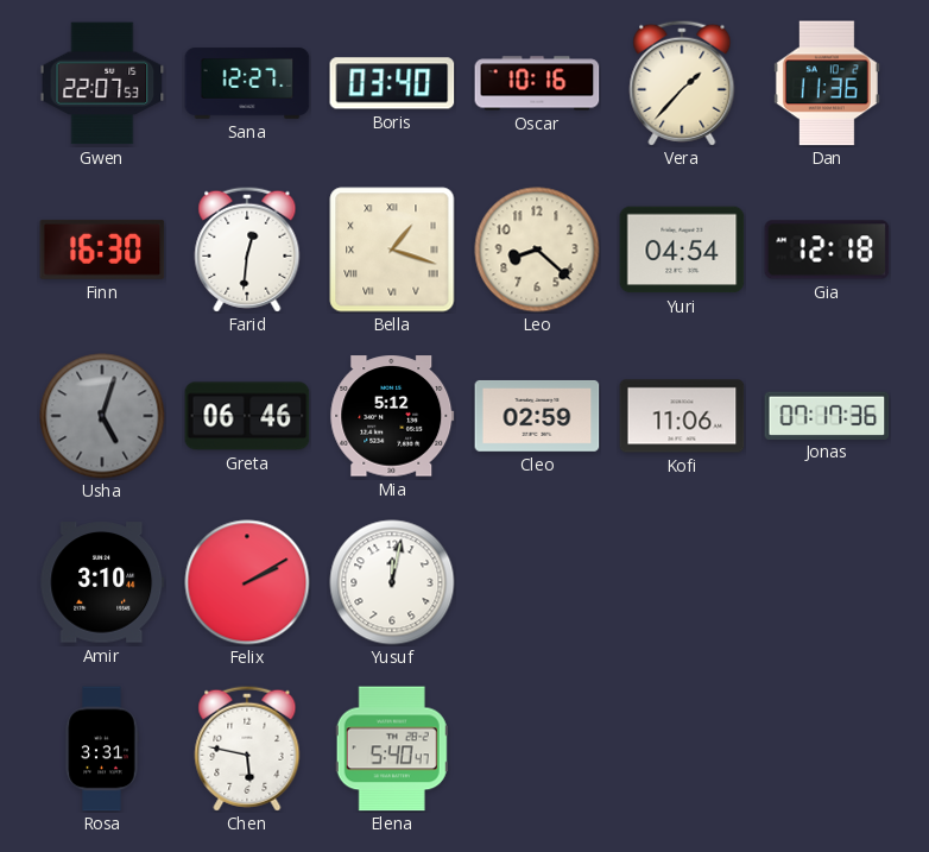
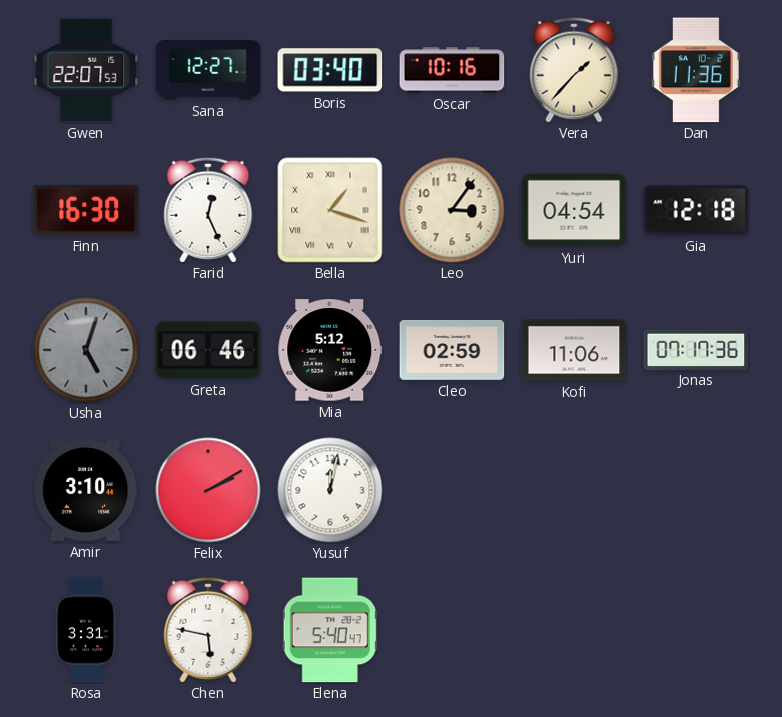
Farid: 12:31 -> 12:26
Leo: 8:22 -> 3:06
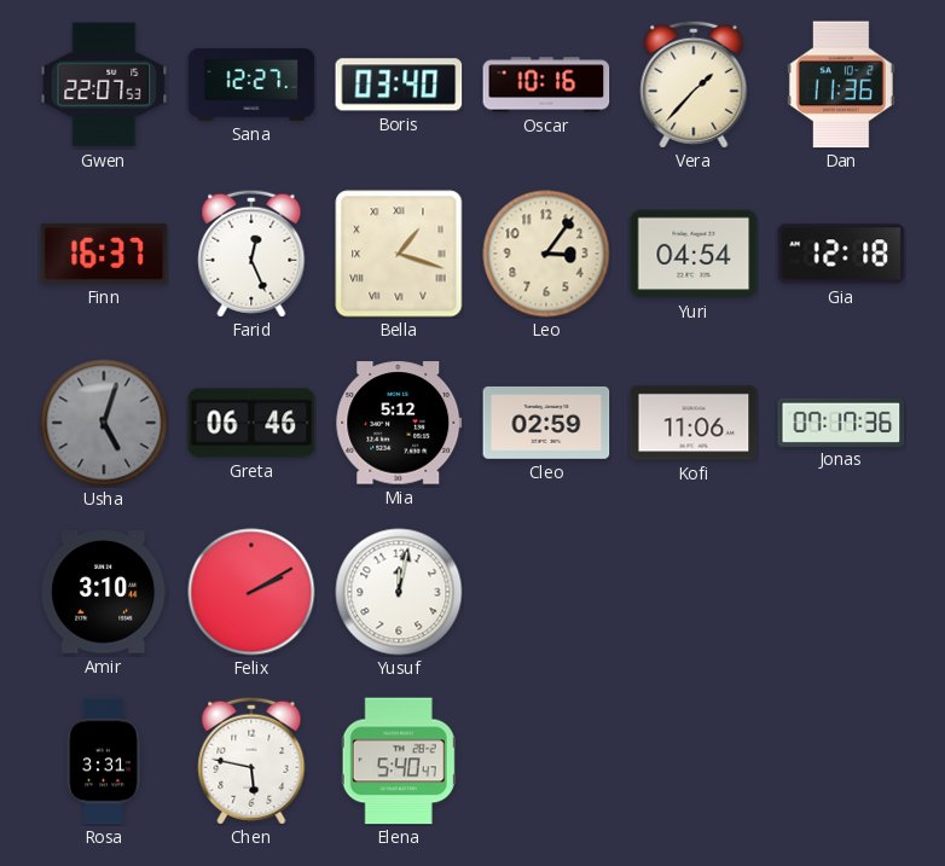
Finn: 16:30 -> 16:37
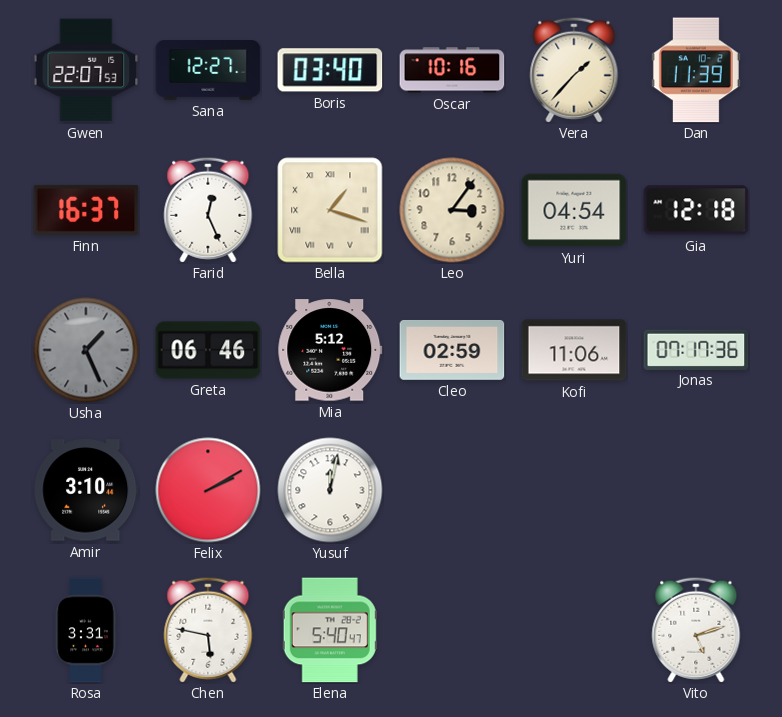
Dan: 11:36 -> 11:39
Usha: 5:03 -> 1:26
Vito: none -> 5:12
